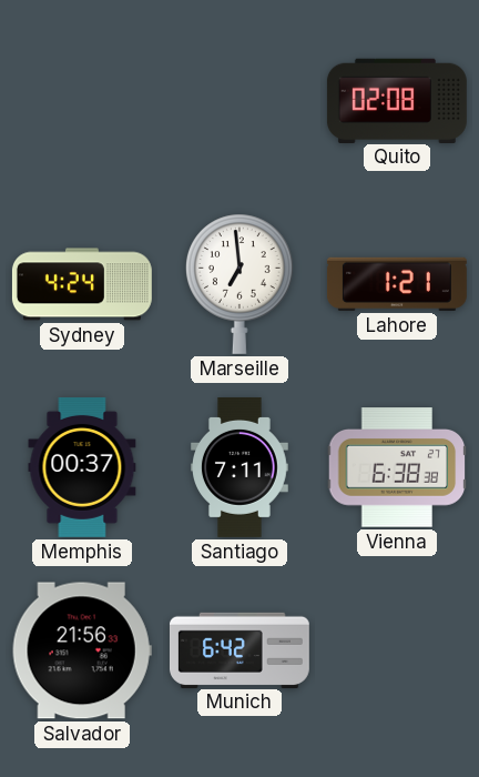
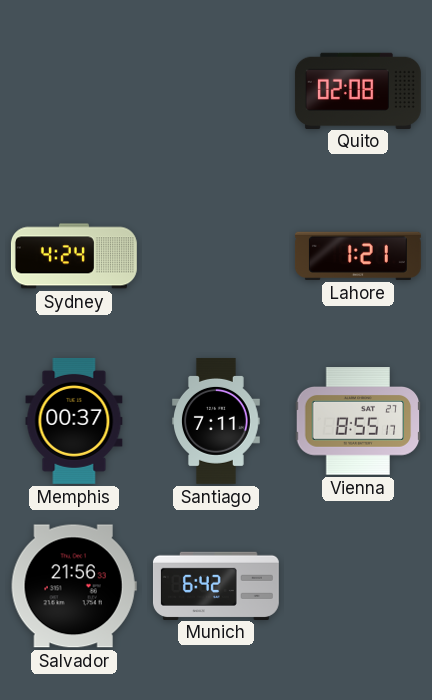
Marseille: 6:59 -> none
Vienna: 6:38 -> 8:55
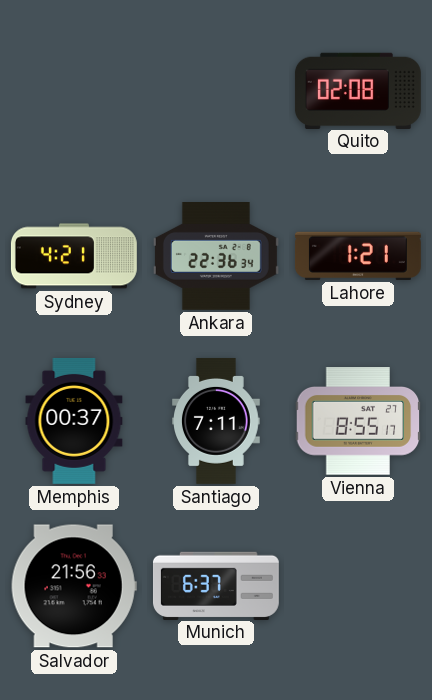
Sydney: 4:24 -> 4:21
Ankara: none -> 22:36
Munich: 6:42 -> 6:37
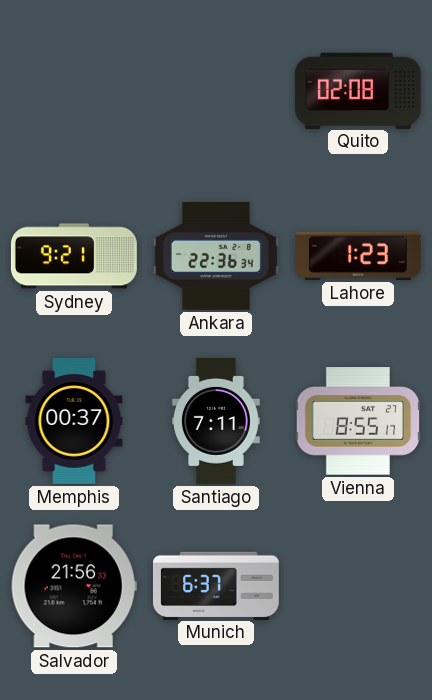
Sydney: 4:21 -> 9:21
Lahore: 1:21 -> 1:23
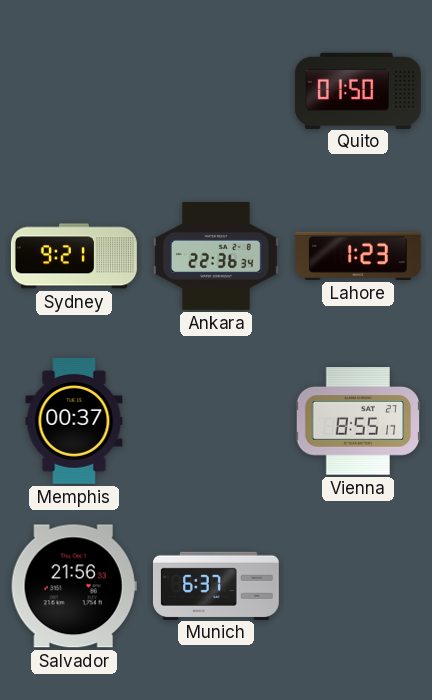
Quito: 02:08 -> 01:50
Santiago: 7:11 -> none
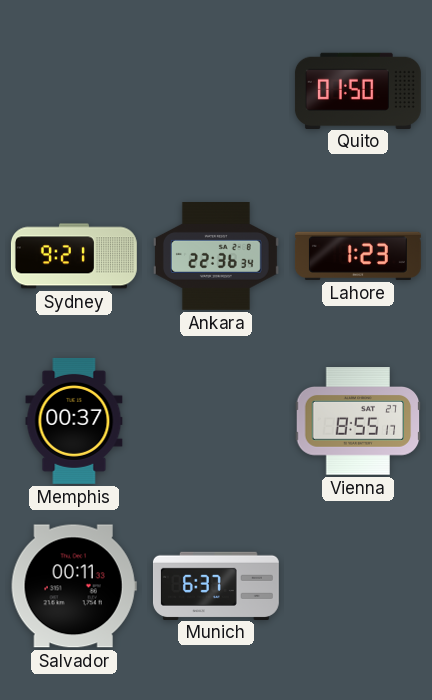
Salvador: 21:56 -> 00:11
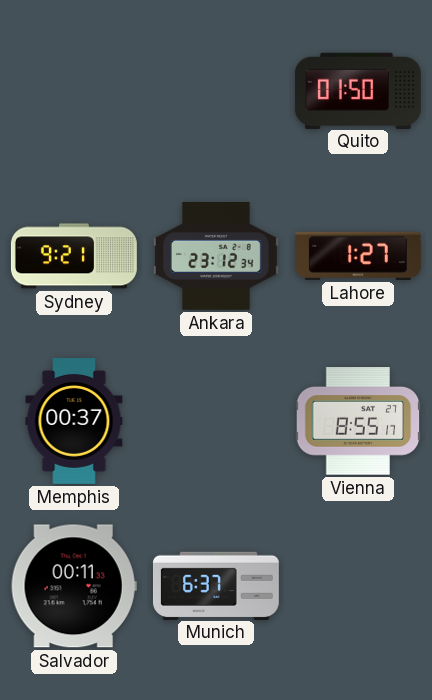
Ankara: 22:36 -> 23:12
Lahore: 1:23 -> 1:27
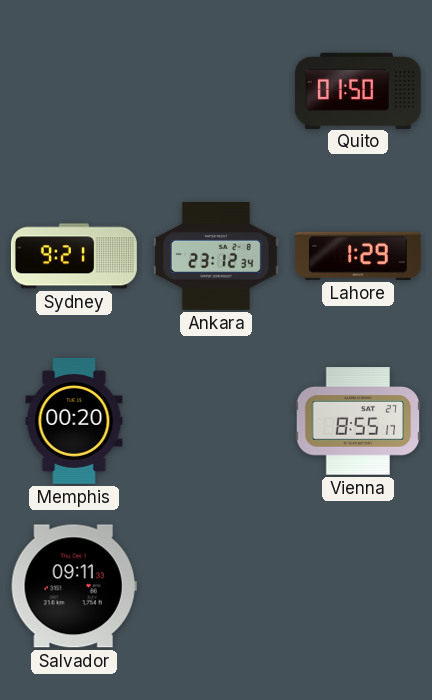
Lahore: 1:27 -> 1:29
Memphis: 00:37 -> 00:20
Salvador: 00:11 -> 09:11
Munich: 6:37 -> none
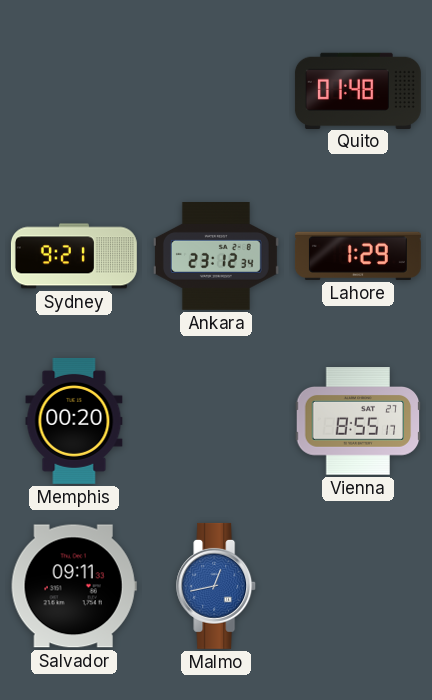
Quito: 01:50 -> 01:48
Malmo: none -> 12:43
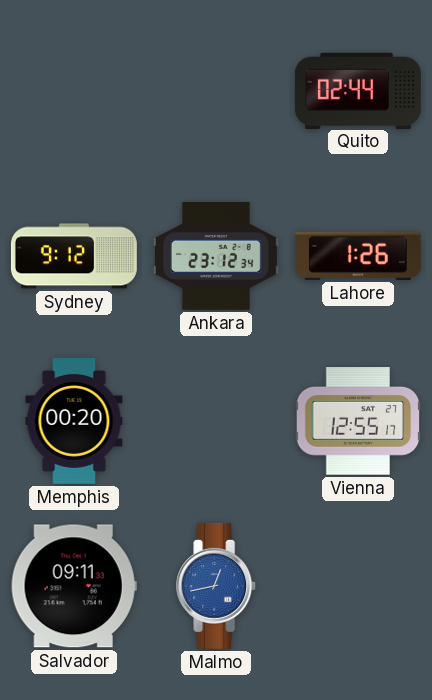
Quito: 01:48 -> 02:44
Sydney: 9:21 -> 9:12
Lahore: 1:29 -> 1:26
Vienna: 8:55 -> 12:55
